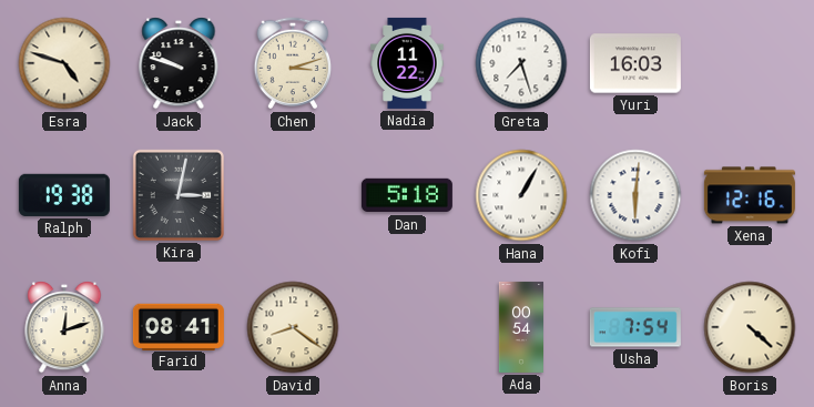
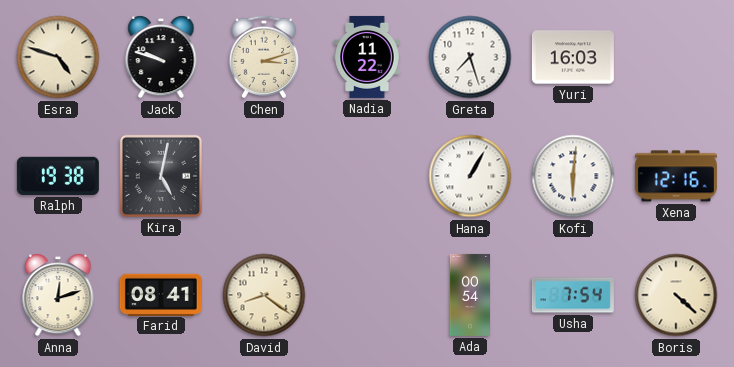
Kira: 3:02 -> 5:02
Dan: 5:18 -> none
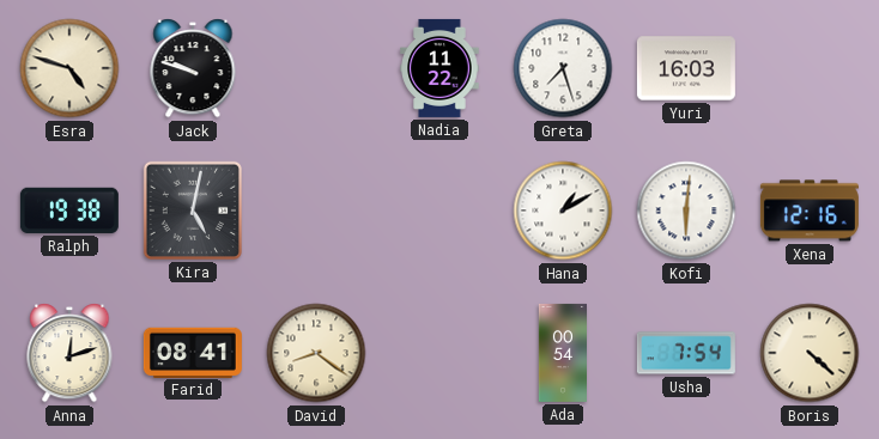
Chen: 3:12 -> none
Hana: 1:05 -> 1:10
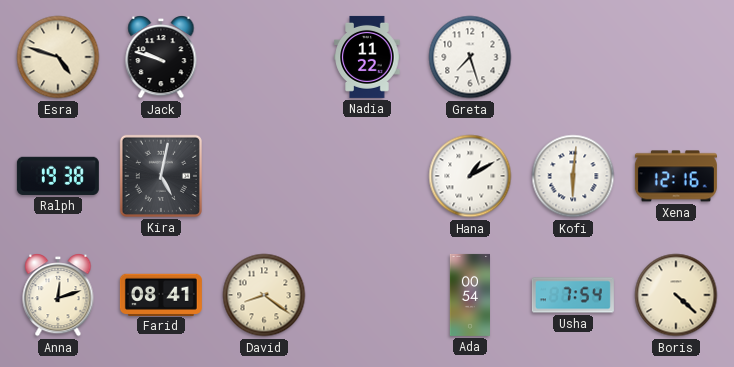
Yuri: 16:03 -> none
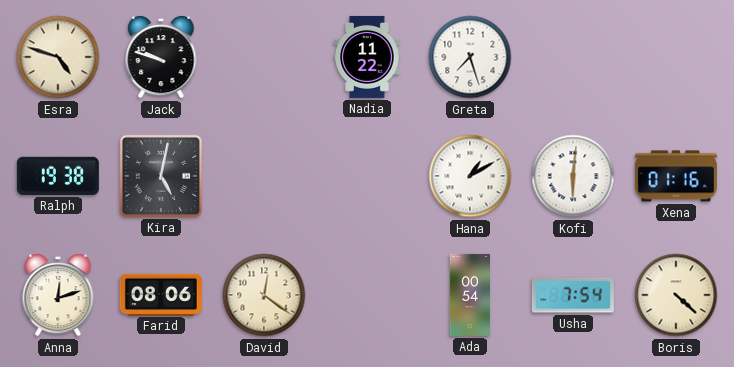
Xena: 12:16 -> 01:16
Farid: 08:41 -> 08:06
David: 8:21 -> 12:21
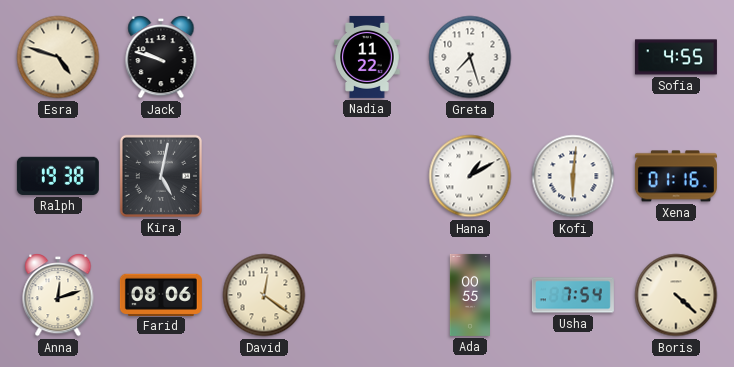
Sofia: none -> 4:55
Ada: 00:54 -> 00:55
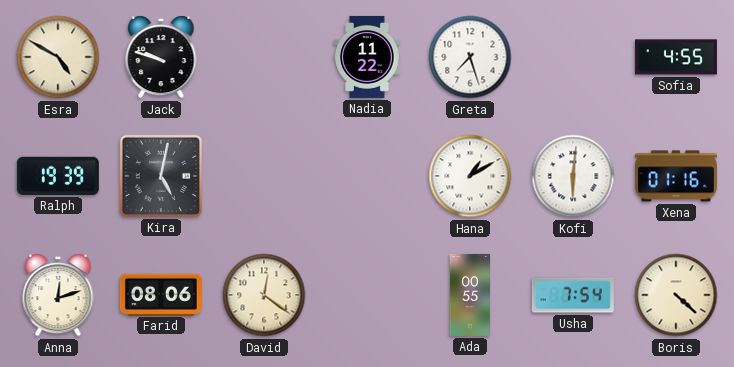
Esra: 4:48 -> 4:50
Ralph: 19:38 -> 19:39
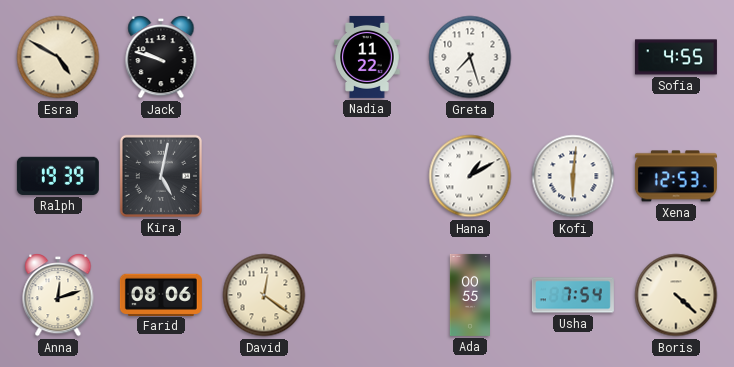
Xena: 01:16 -> 12:53
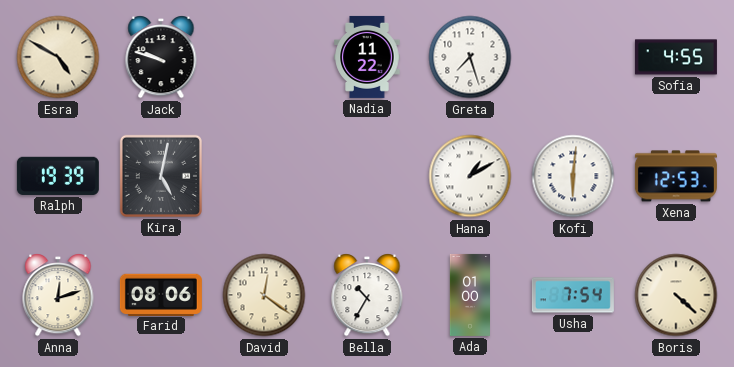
Bella: none -> 10:35
Ada: 00:55 -> 01:00
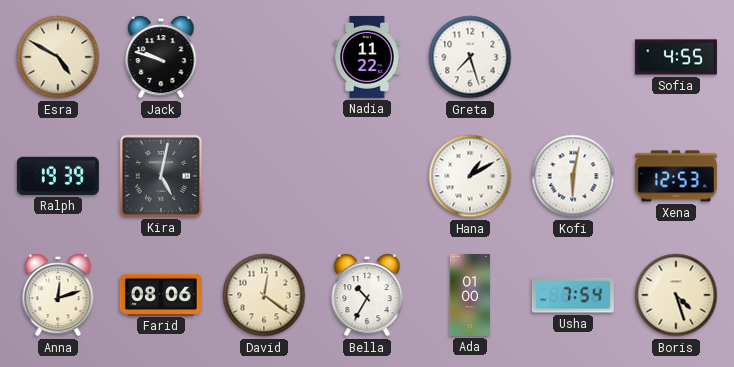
Kofi: 6:01 -> 6:02
Boris: 4:22 -> 4:27
